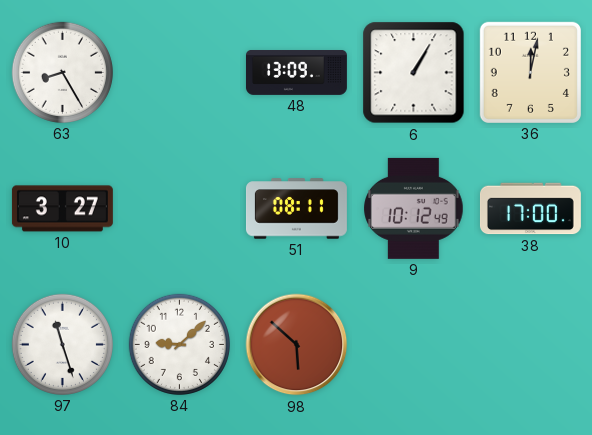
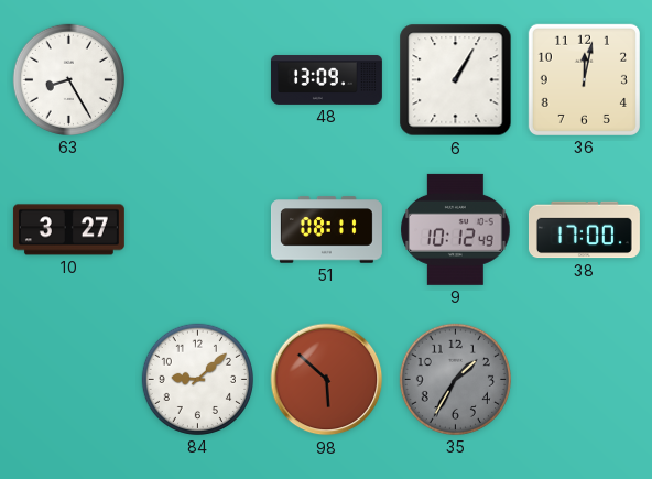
97: 11:27 -> none
35: none -> 1:35
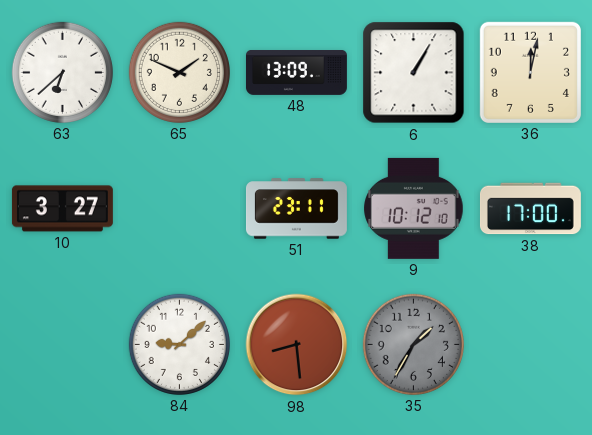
63: 8:25 -> 6:38
65: none -> 1:49
51: 08:11 -> 23:11
9: 10:12:49 -> 10:12:10
98: 5:52 -> 8:29
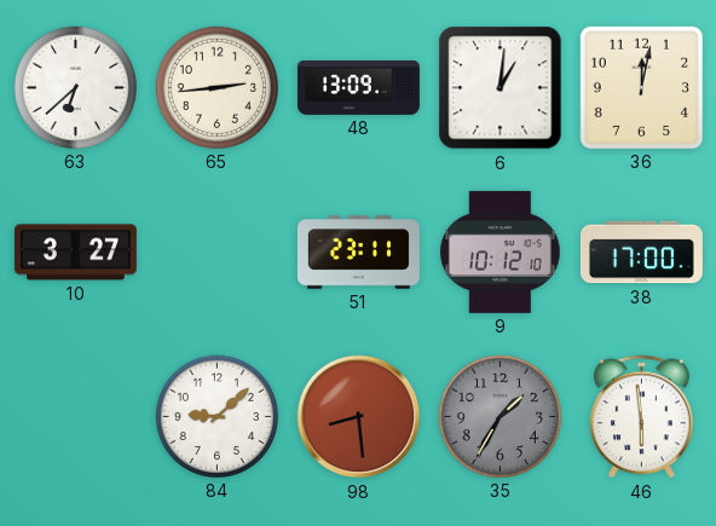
65: 1:49 -> 2:44
6: 1:05 -> 1:01
46: none -> 5:59
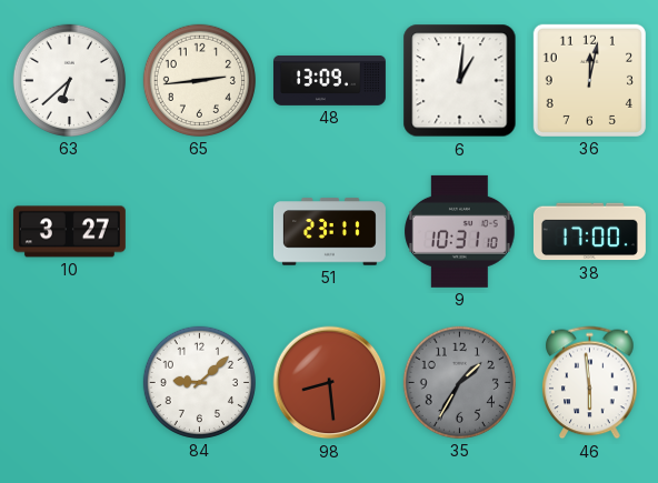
9: 10:12 -> 10:31
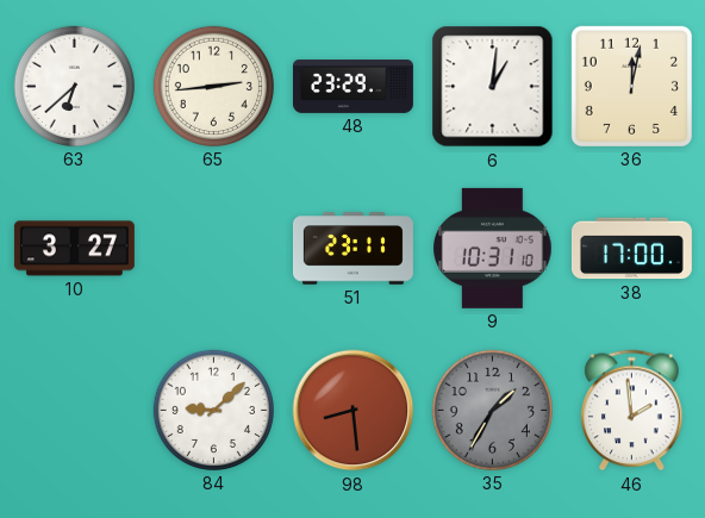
48: 13:09 -> 23:29
46: 5:59 -> 1:59
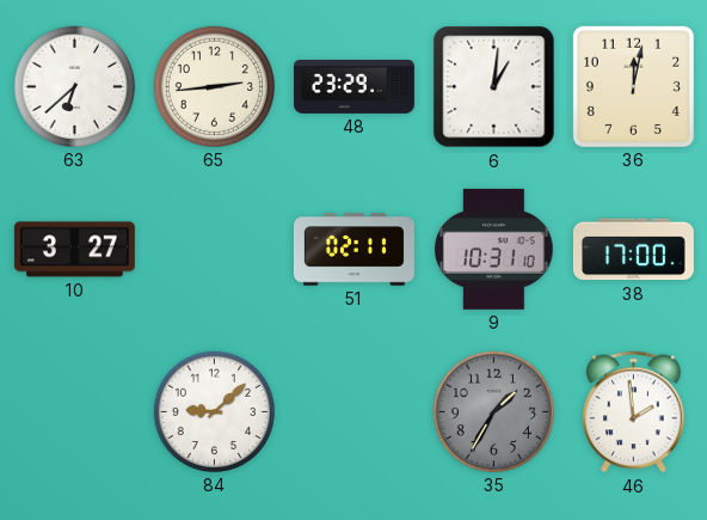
51: 23:11 -> 02:11
98: 8:29 -> none
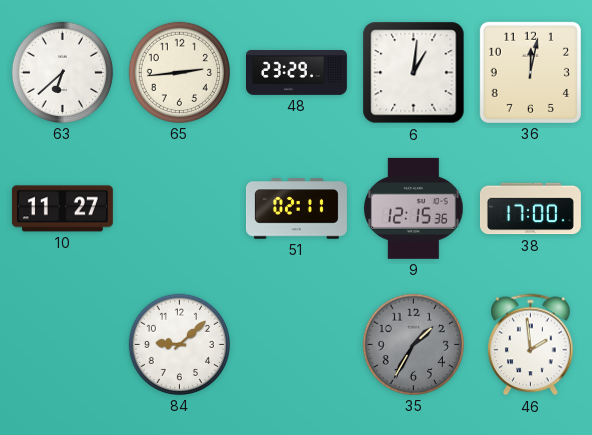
10: 3:27 -> 11:27
9: 10:31 -> 12:15
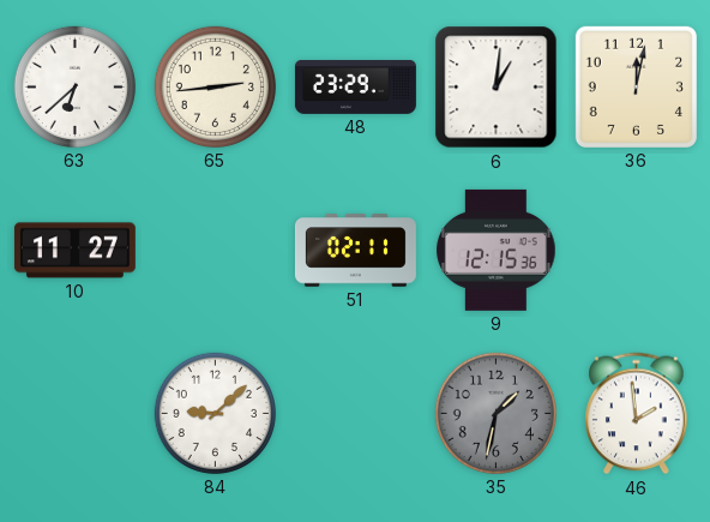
38: 17:00 -> none
35: 1:35 -> 1:32
